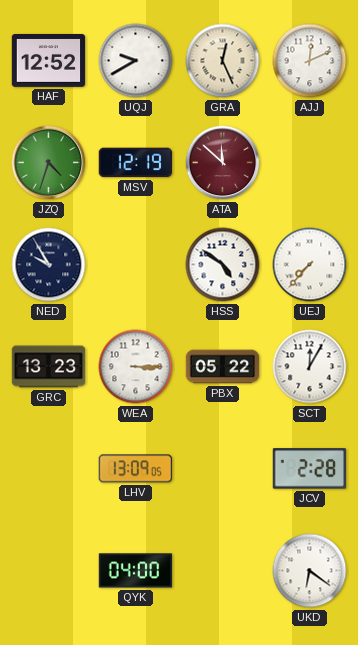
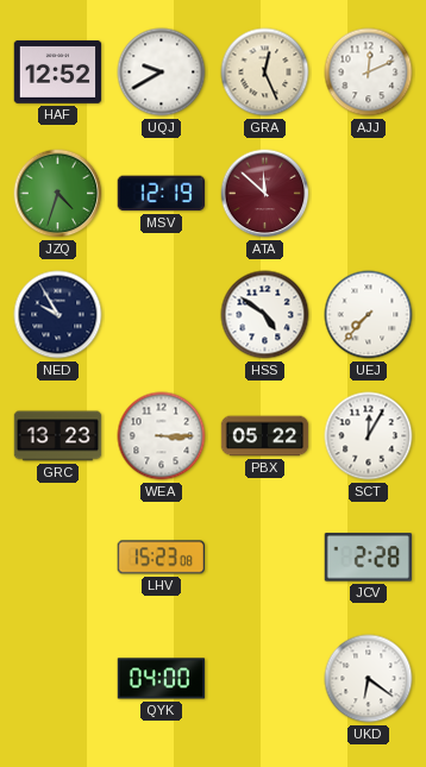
LHV: 13:09 -> 15:23
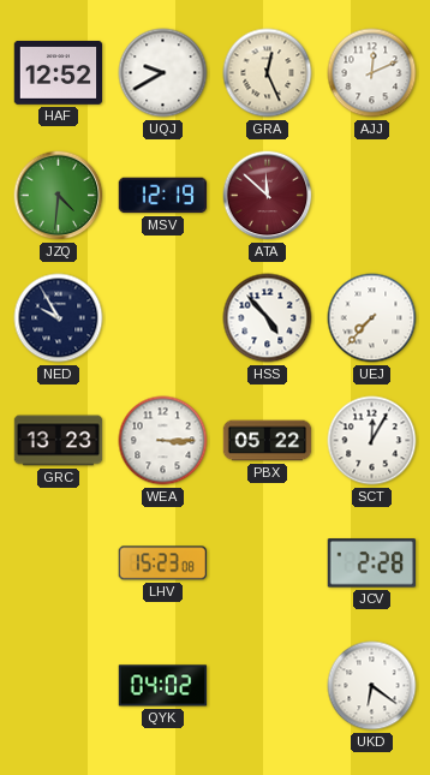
JZQ: 4:33 -> 4:31
HSS: 4:51 -> 4:53
QYK: 04:00 -> 04:02
